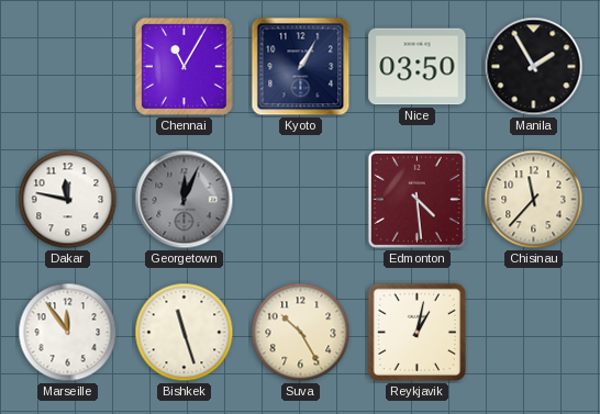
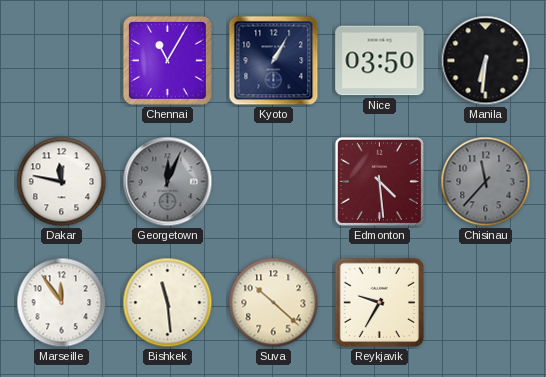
Manila: 1:55 -> 6:31
Chisinau dial: cream -> grey
Bishkek: 11:27 -> 11:29
Suva: 10:25 -> 10:22
Reykjavik: 1:02 -> 9:35
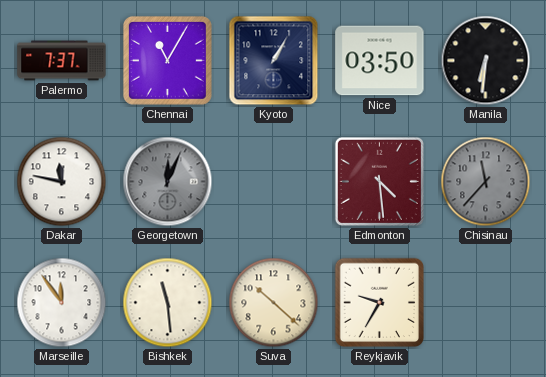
Palermo: none -> 7:37
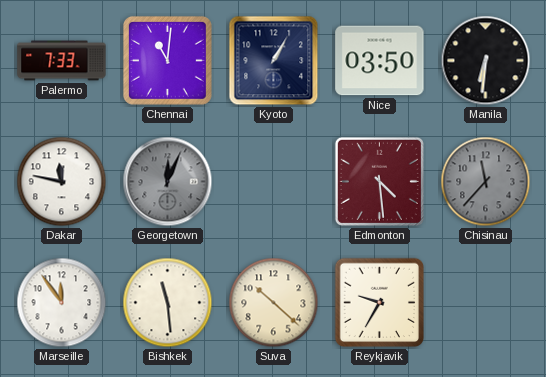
Palermo: 7:37 -> 7:33
Chennai: 11:05 -> 11:01
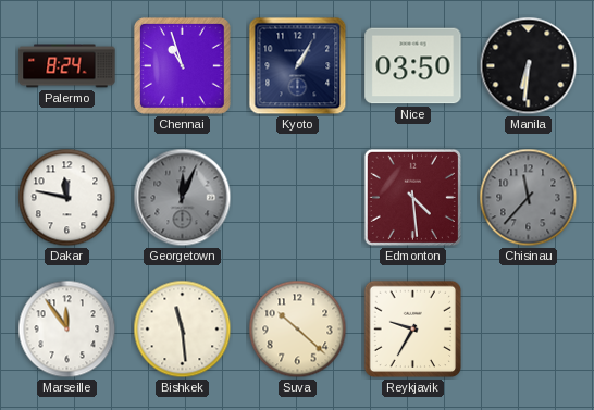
Palermo: 7:33 -> 8:24
Chennai: 11:01 -> 10:57
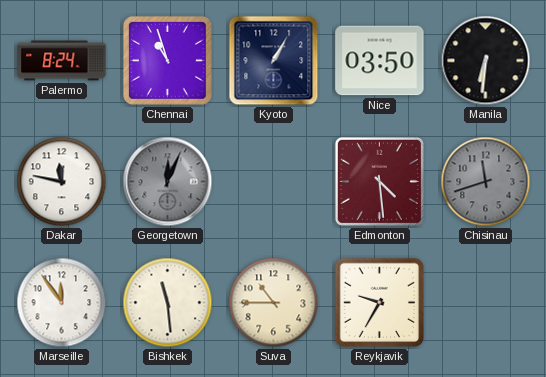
Chisinau: 11:37 -> 11:42
Suva: 10:22 -> 10:45
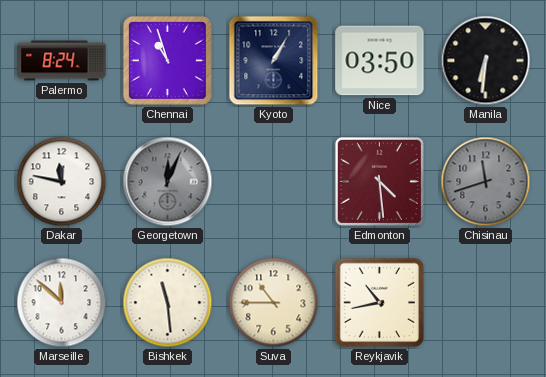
Marseille: 11:54 -> 11:52
Reykjavik: 9:35 -> 10:43
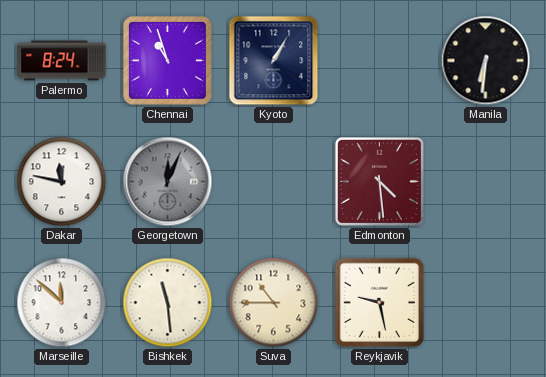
Nice: 03:50 -> none
Chisinau: 11:42 -> none
Reykjavik: 10:43 -> 9:28
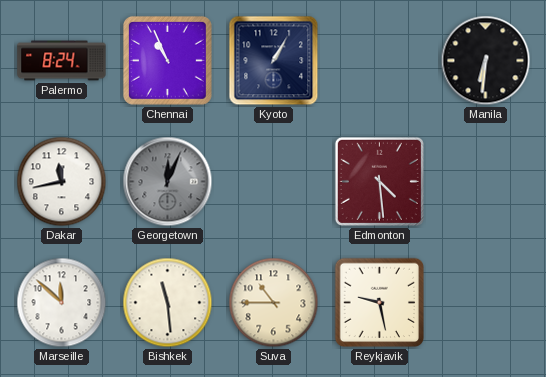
Chennai: 10:57 -> 10:56
Dakar: 11:47 -> 11:43
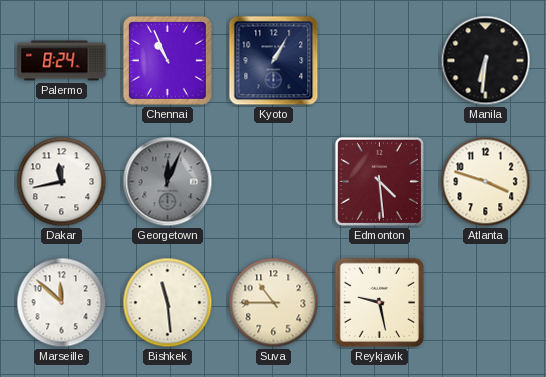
Atlanta: none -> 3:48
